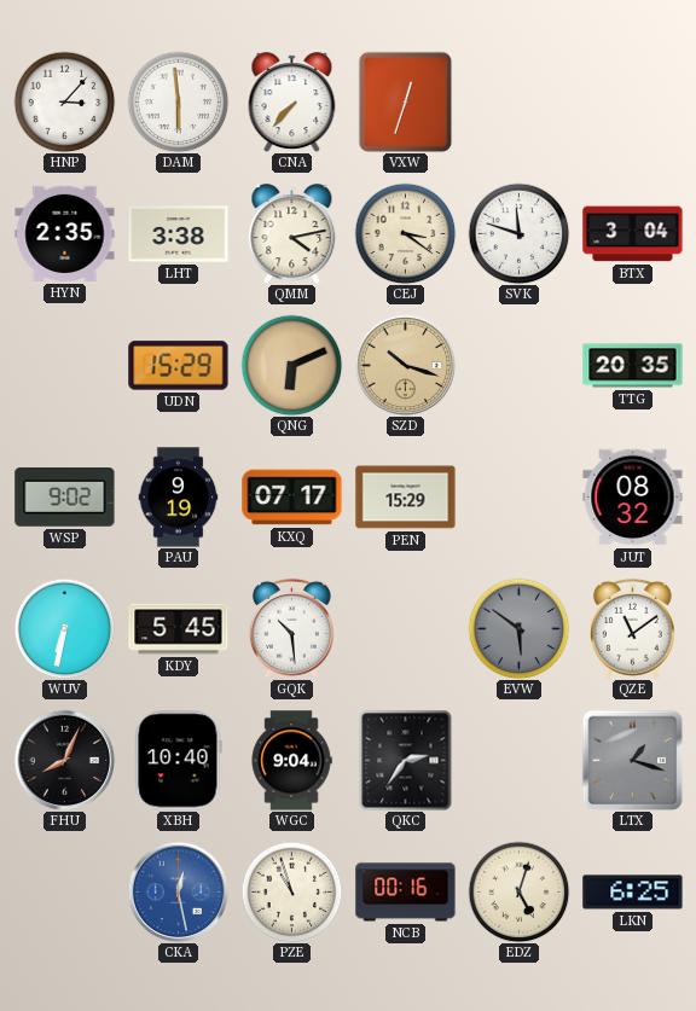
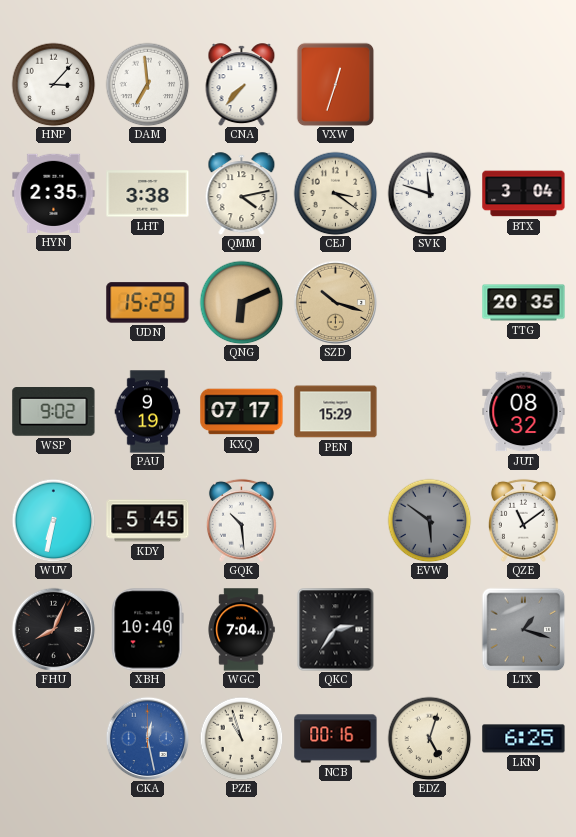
DAM: 5:59 -> 6:59
WGC: 9:04 -> 7:04
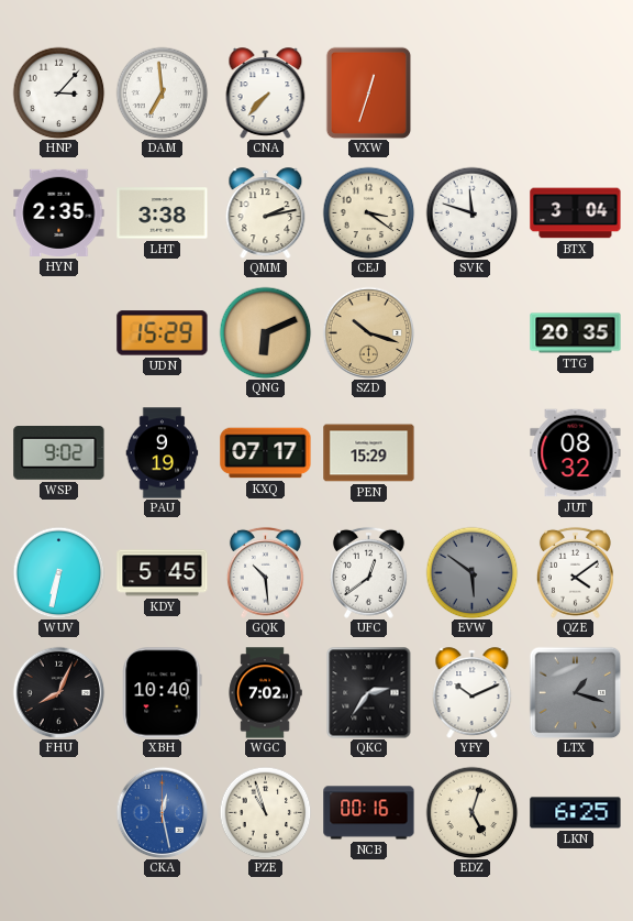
QMM: 4:13 -> 2:13
UFC: none -> 12:39
QZE: 11:09 -> 4:09
WGC: 7:04 -> 7:02
YFY: none -> 10:11
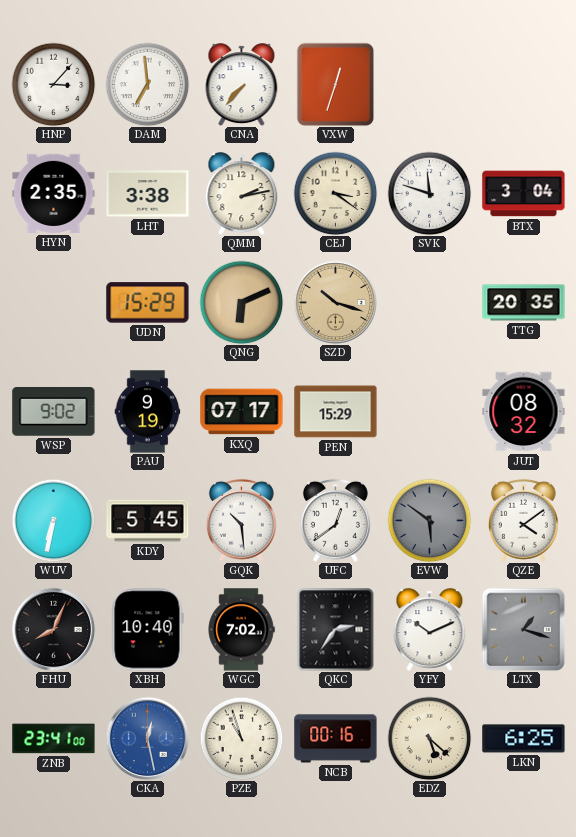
ZNB: none -> 23:41
EDZ: 5:03 -> 5:22
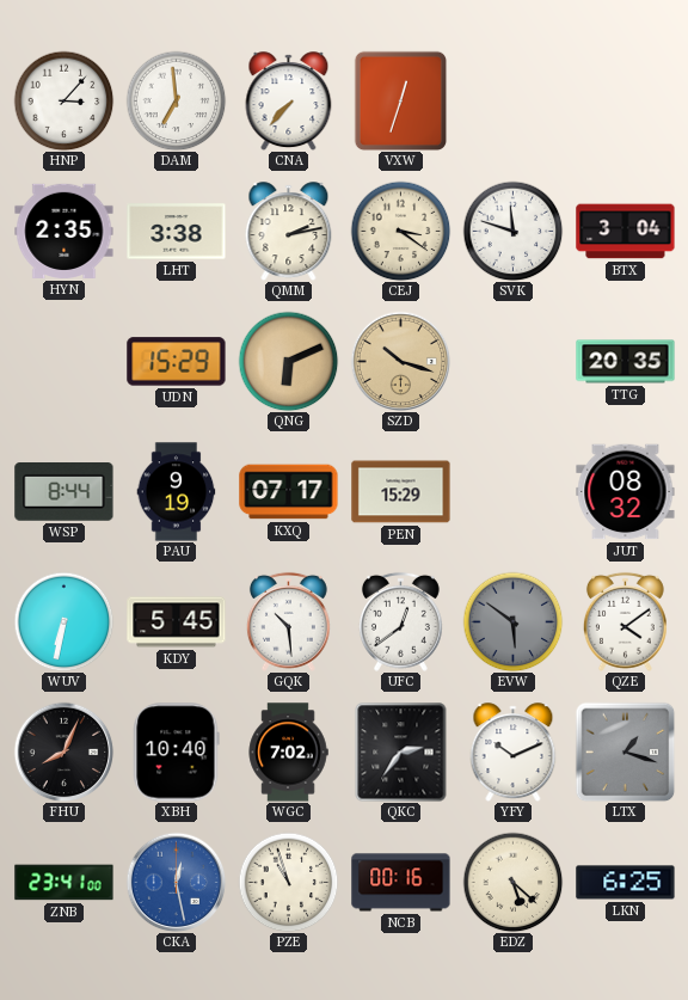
WSP: 9:02 -> 8:44
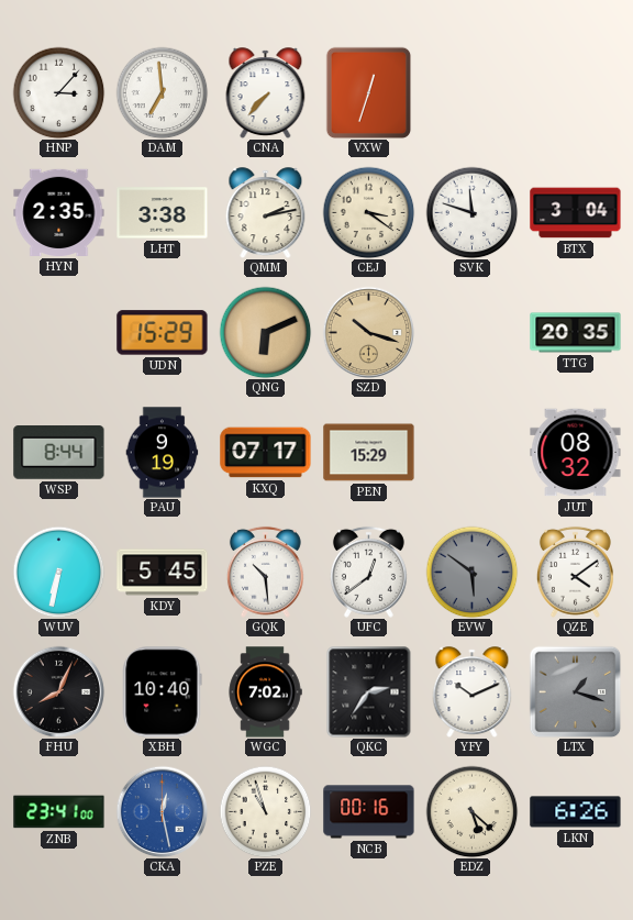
LKN: 6:25 -> 6:26
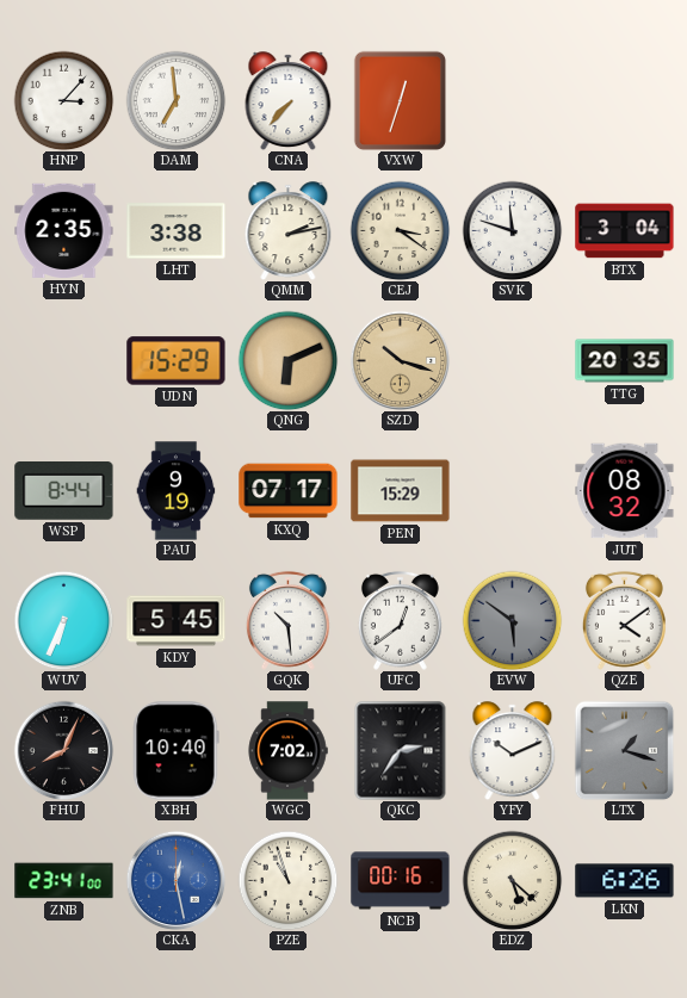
WUV: 6:32 -> 6:34
